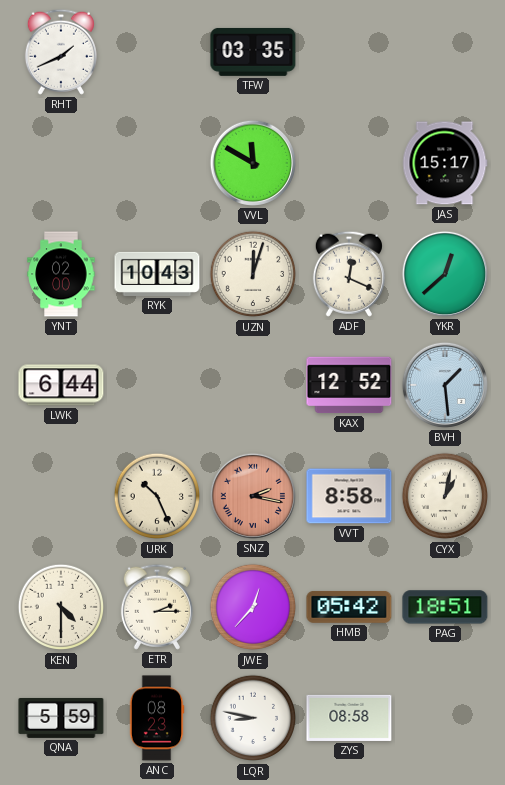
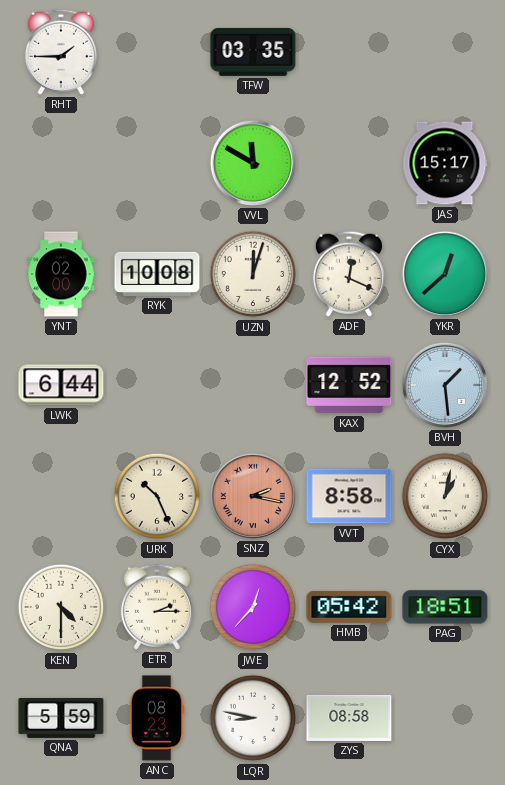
RHT: 1:41 -> 1:45
RYK: 10:43 -> 10:08
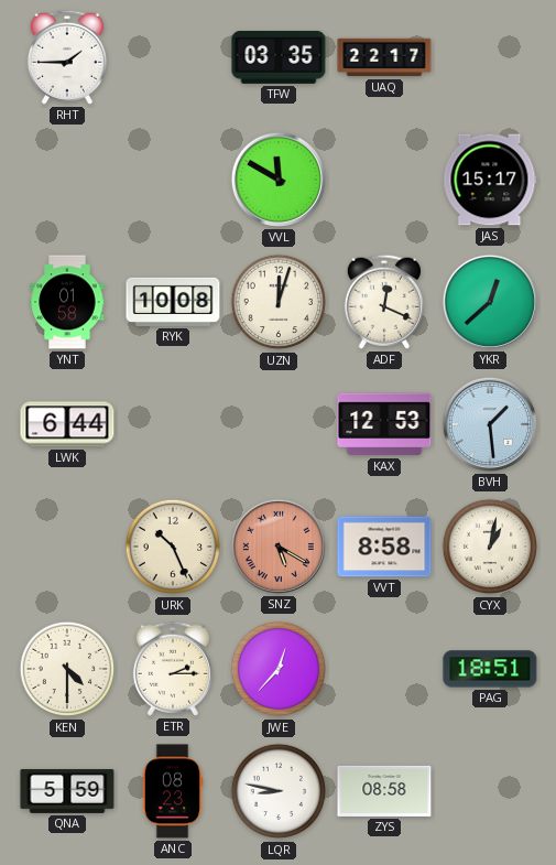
UAQ: none -> 22:17
YNT: 02:00 -> 01:58
KAX: 12:52 -> 12:53
SNZ: 2:17 -> 5:20
HMB: 05:42 -> none
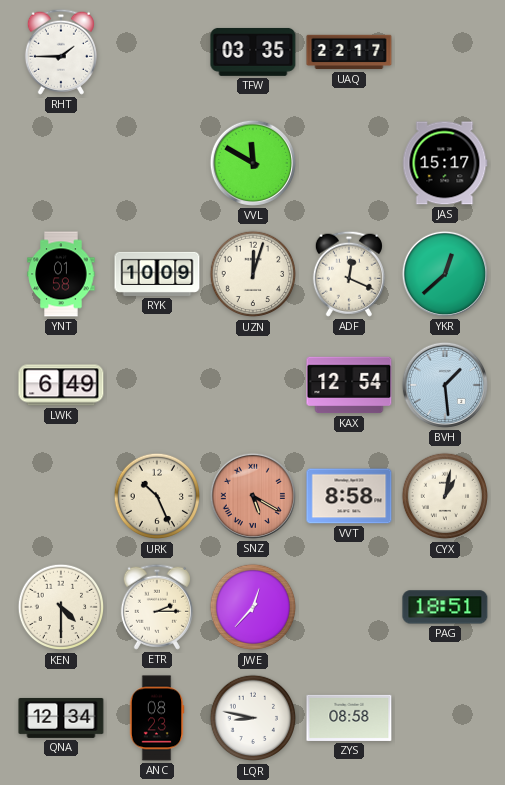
RYK: 10:08 -> 10:09
LWK: 6:44 -> 6:49
KAX: 12:53 -> 12:54
QNA: 5:59 -> 12:34
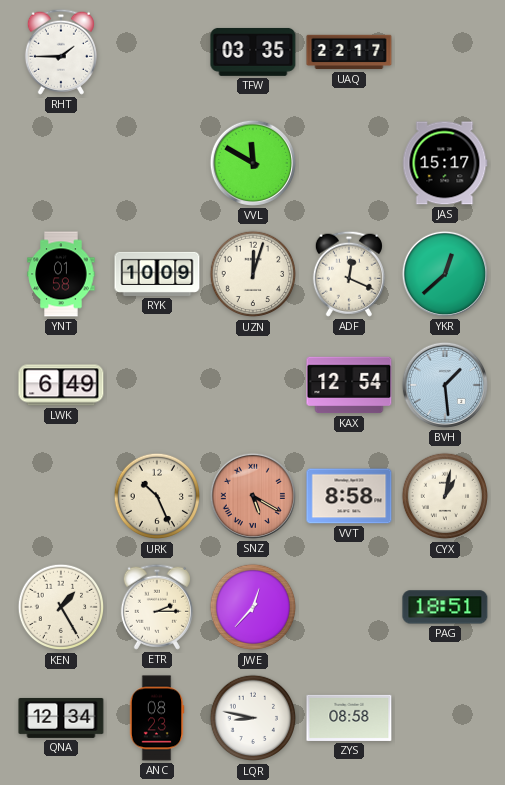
KEN: 4:30 -> 1:25
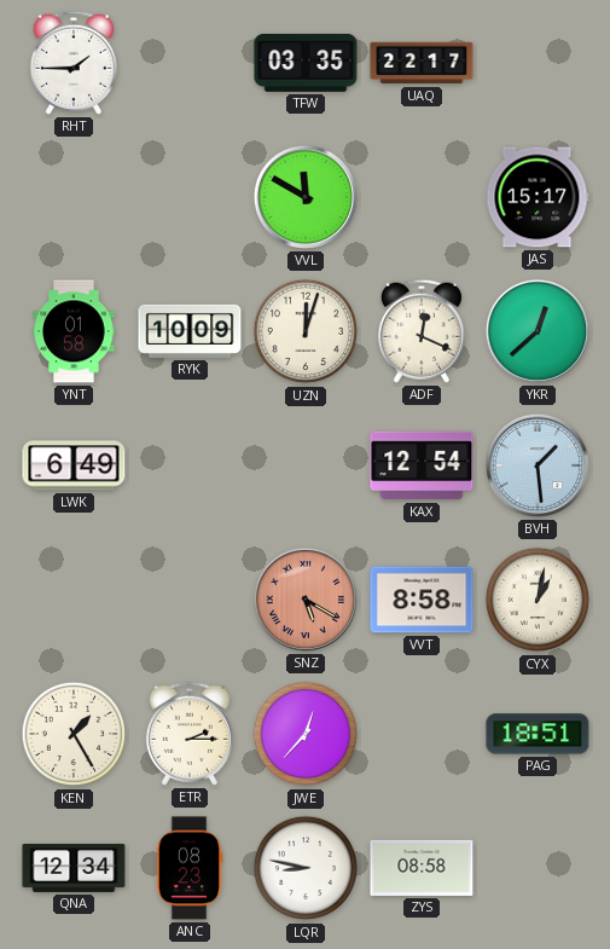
URK: 10:26 -> none
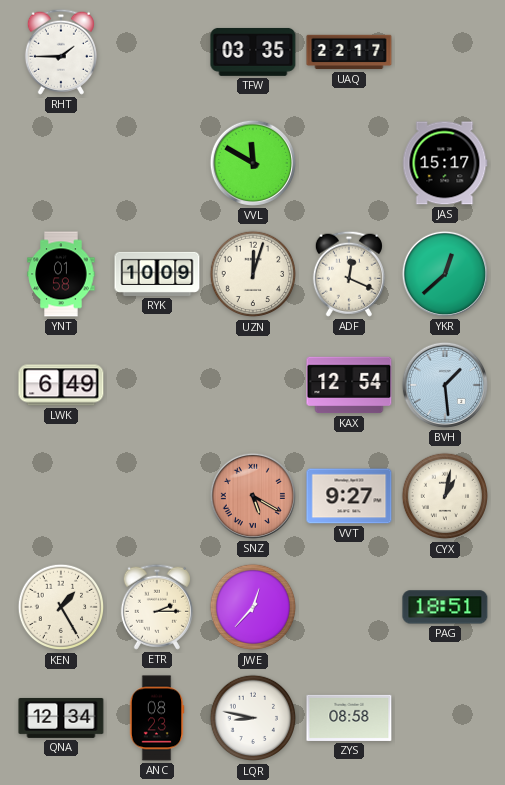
VVT: 8:58 -> 9:27
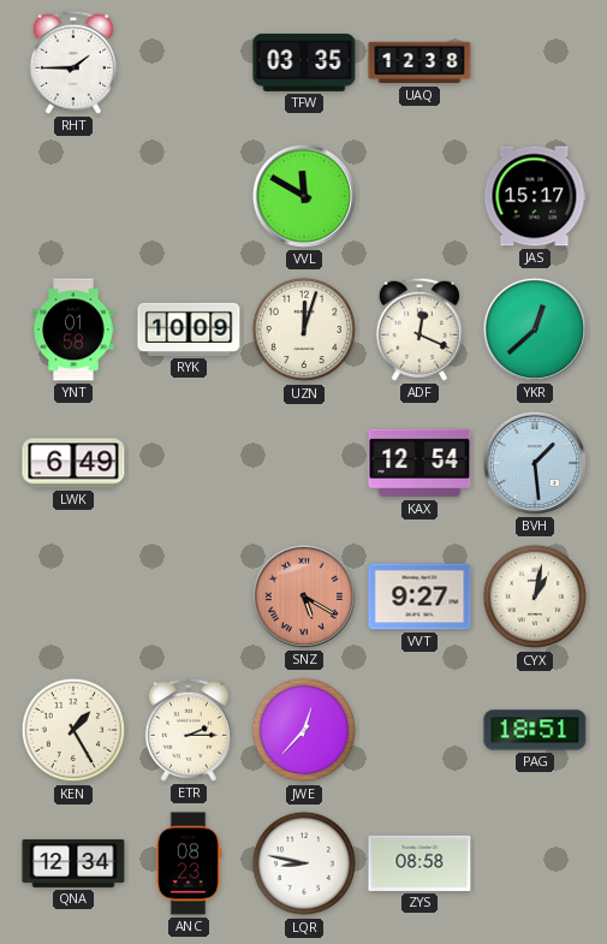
UAQ: 22:17 -> 12:38
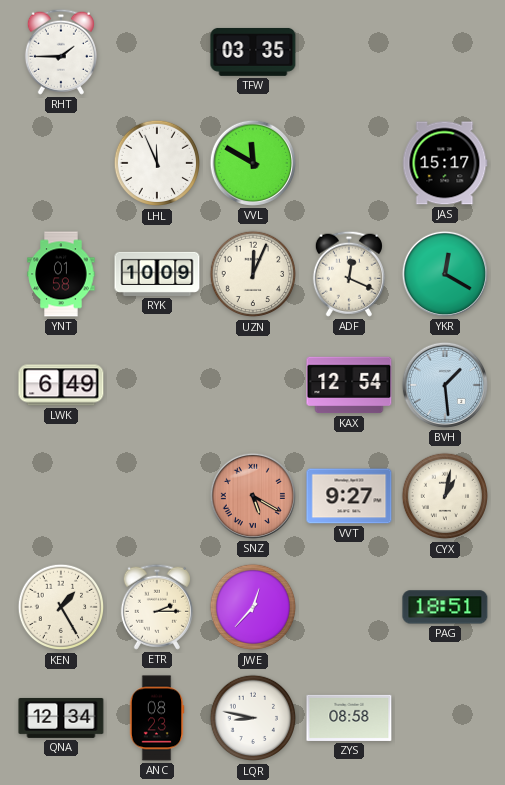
UAQ: 12:38 -> none
LHL: none -> 11:56
UZN: 12:03 -> 12:04
YKR: 12:38 -> 12:20
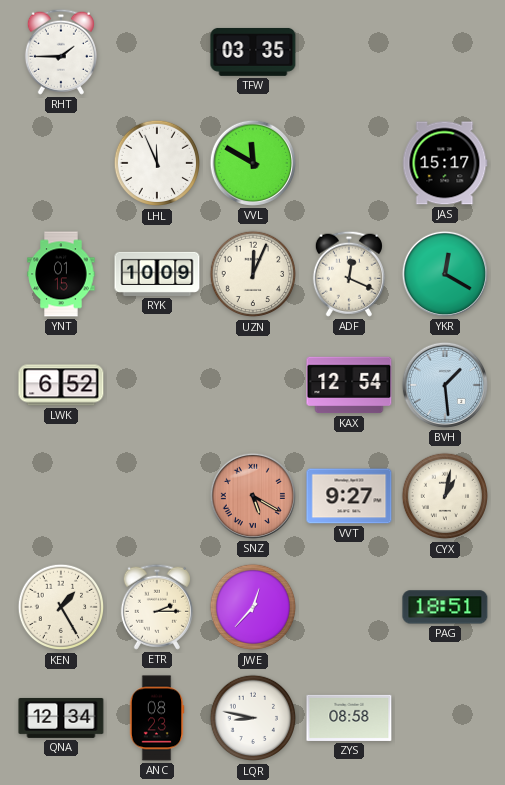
YNT: 01:58 -> 01:15
LWK: 6:49 -> 6:52
